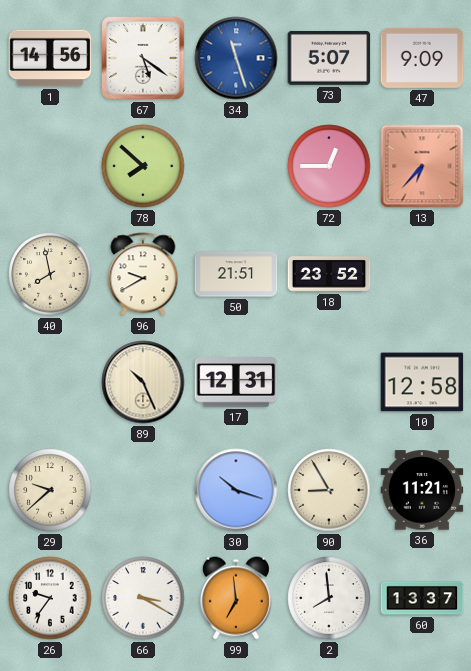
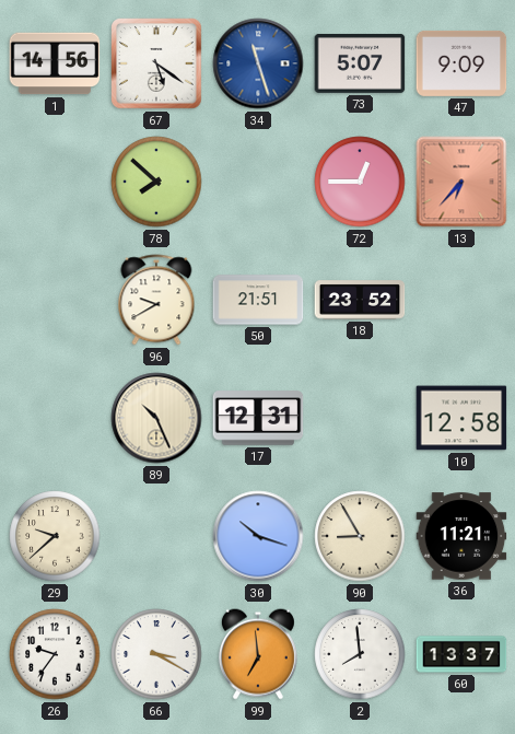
40: 7:58 -> none
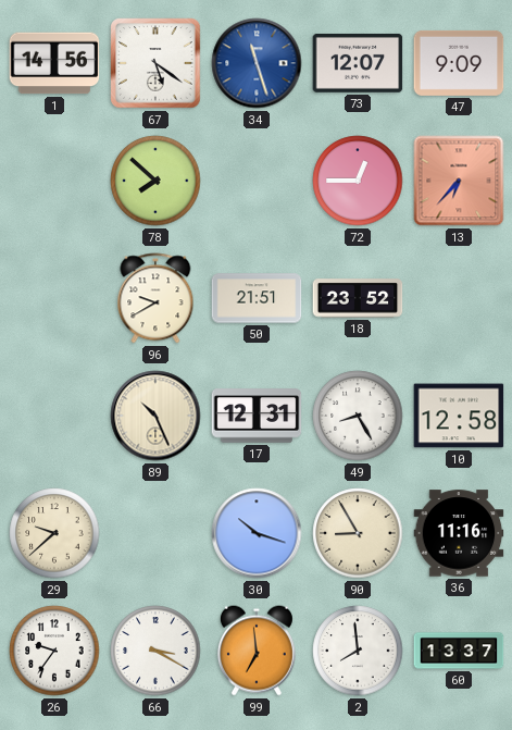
73: 5:07 -> 12:07
49: none -> 8:25
36: 11:21 -> 11:16
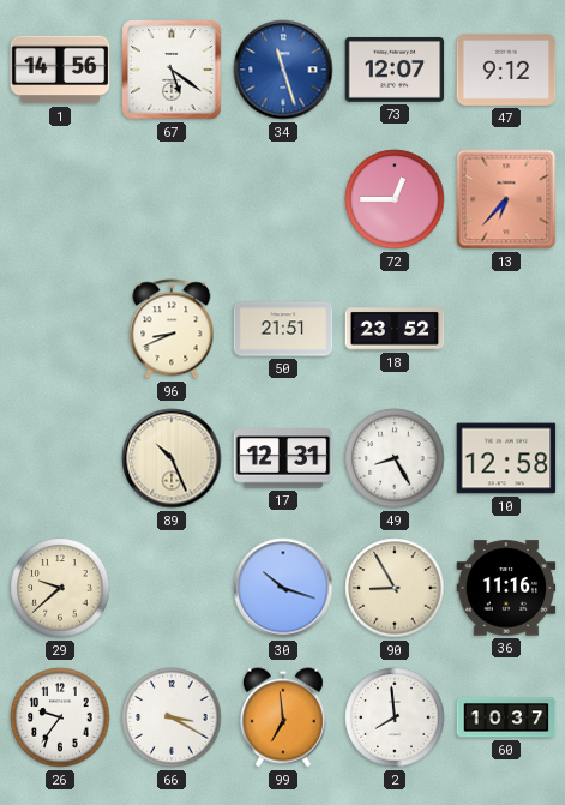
47: 9:09 -> 9:12
78: 7:52 -> none
96: 9:40 -> 8:41
60: 13:37 -> 10:37
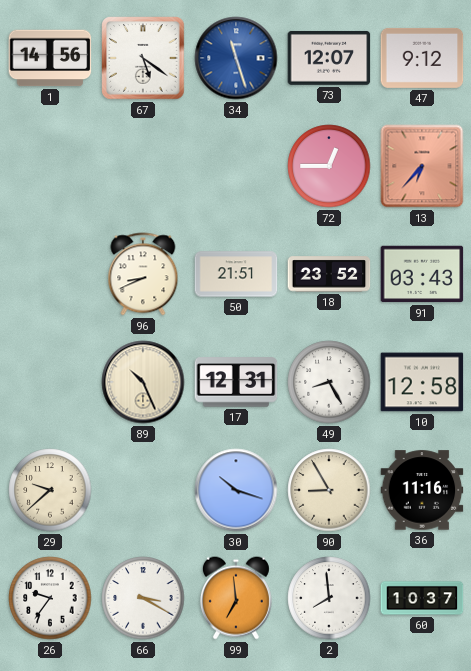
91: none -> 03:43
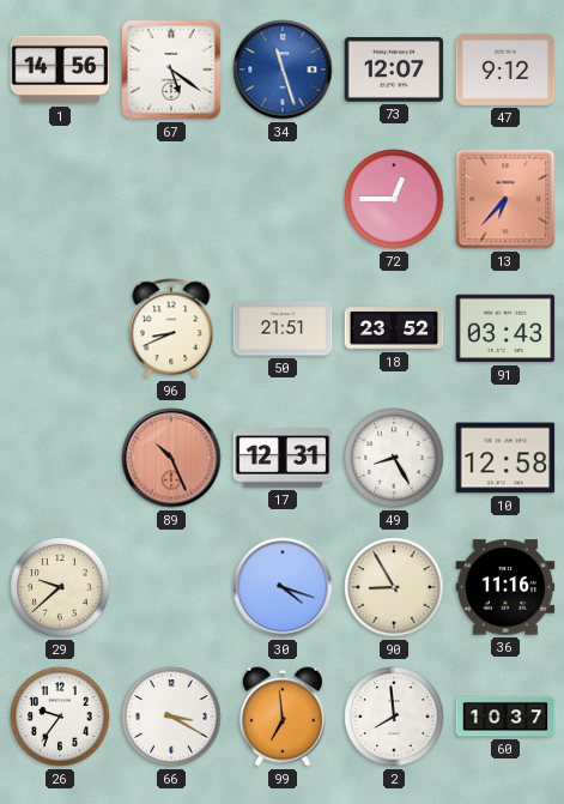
89 dial: cream -> salmon
30: 10:18 -> 4:18
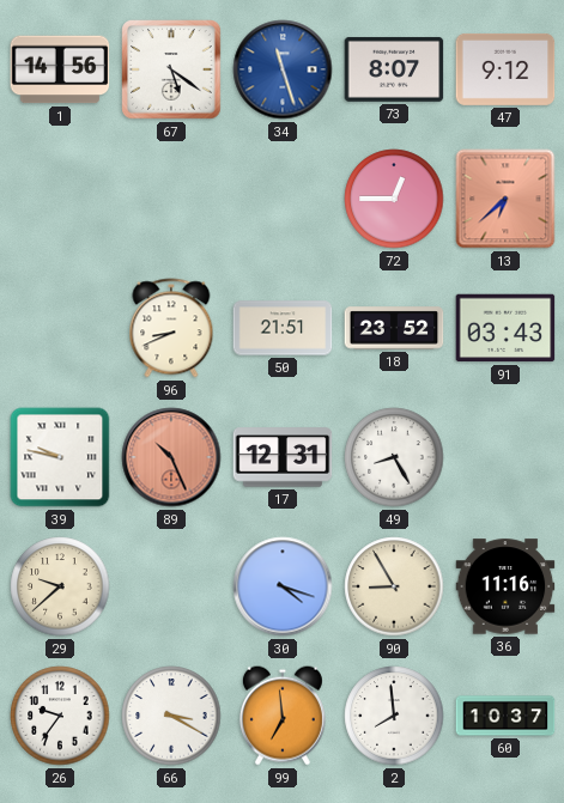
73: 12:07 -> 8:07
13: 6:37 -> 6:38
39: none -> 9:47
10: 12:58 -> none
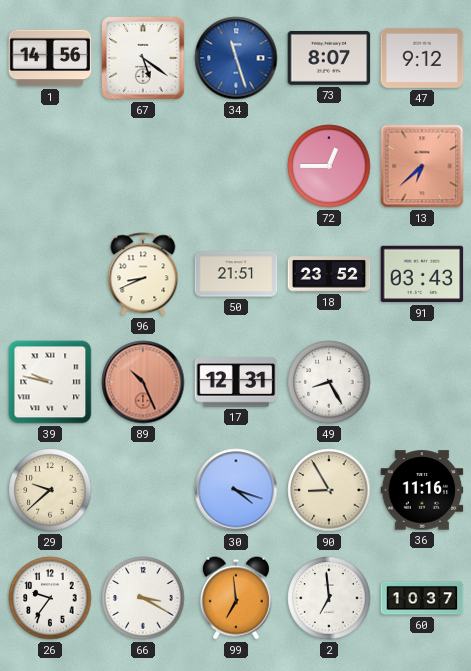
2: 7:59 -> 6:59
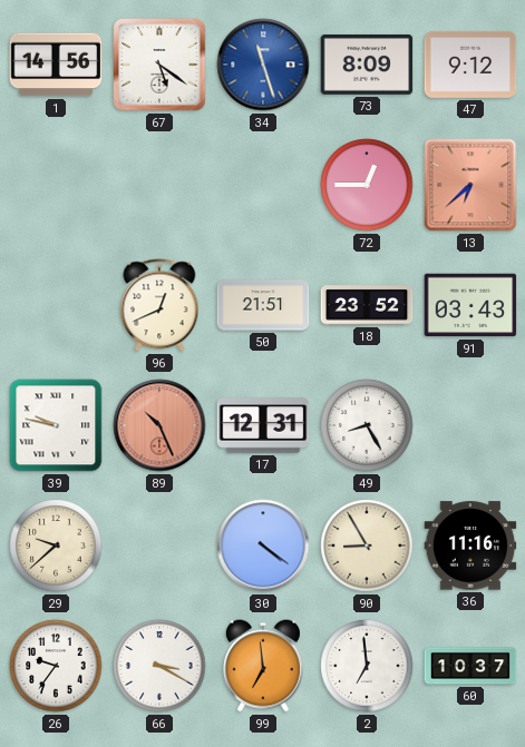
73: 8:07 -> 8:09
96: 8:41 -> 12:41
30: 4:18 -> 4:21
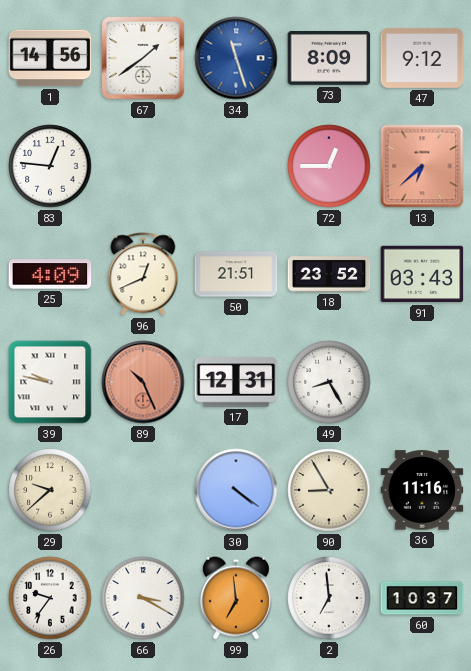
67: 5:21 -> 1:39
83: none -> 12:46
25: none -> 4:09
